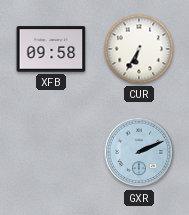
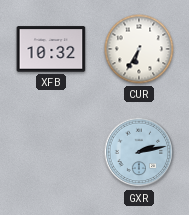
XFB: 09:58 -> 10:32
GXR: 2:11 -> 2:13
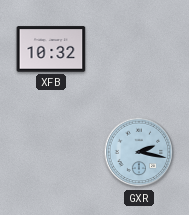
CUR: 6:35 -> none
GXR: 2:13 -> 2:17
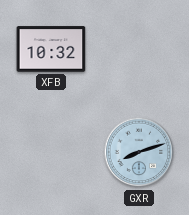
GXR: 2:17 -> 8:12
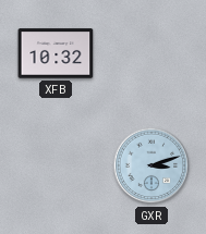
GXR: 8:12 -> 3:12
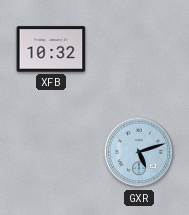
GXR: 3:12 -> 5:12
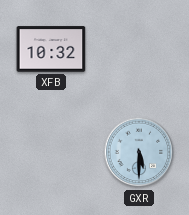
GXR: 5:12 -> 5:30
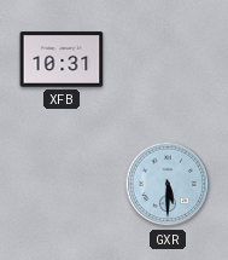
XFB: 10:32 -> 10:31
